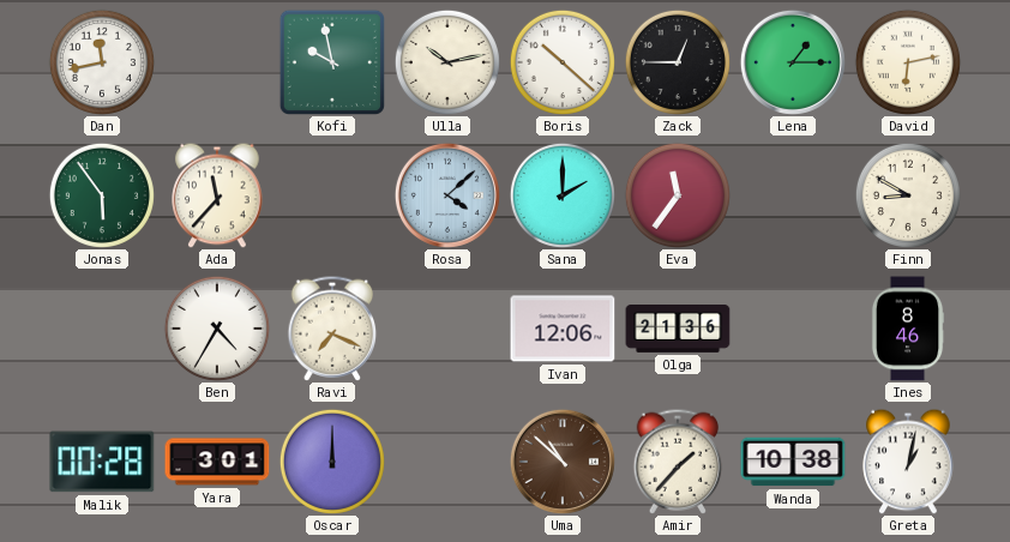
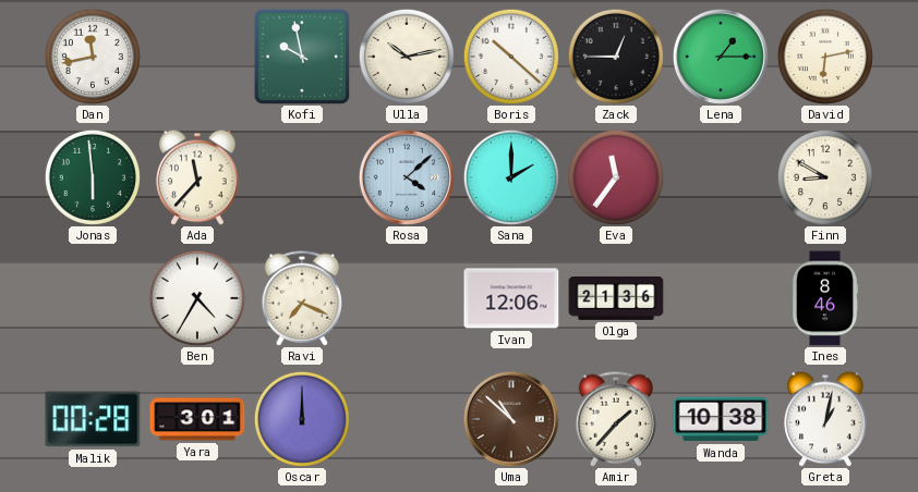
Jonas: 5:54 -> 5:59
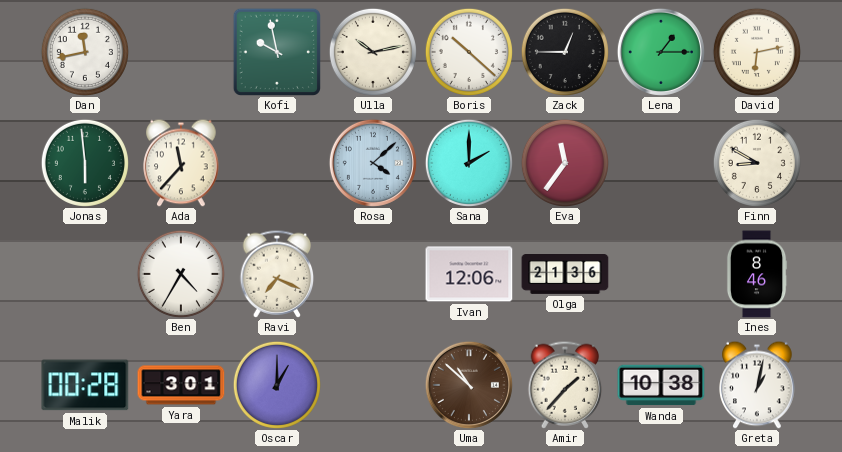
Oscar: 12:00 -> 1:00
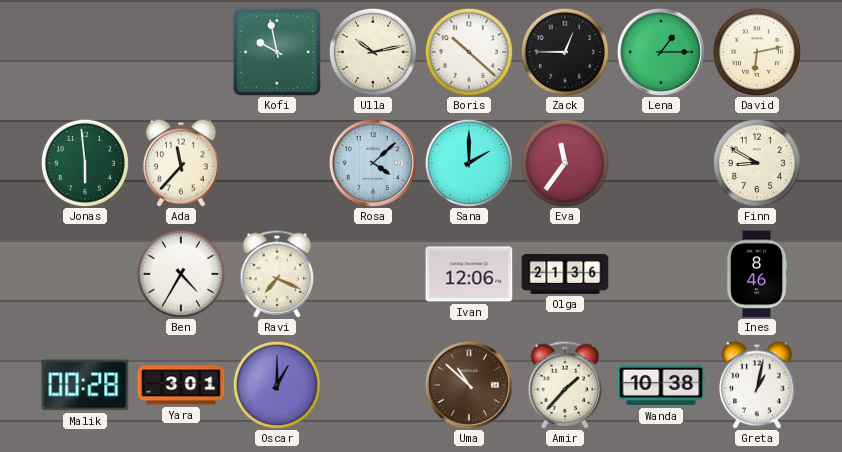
Dan: 11:43 -> none
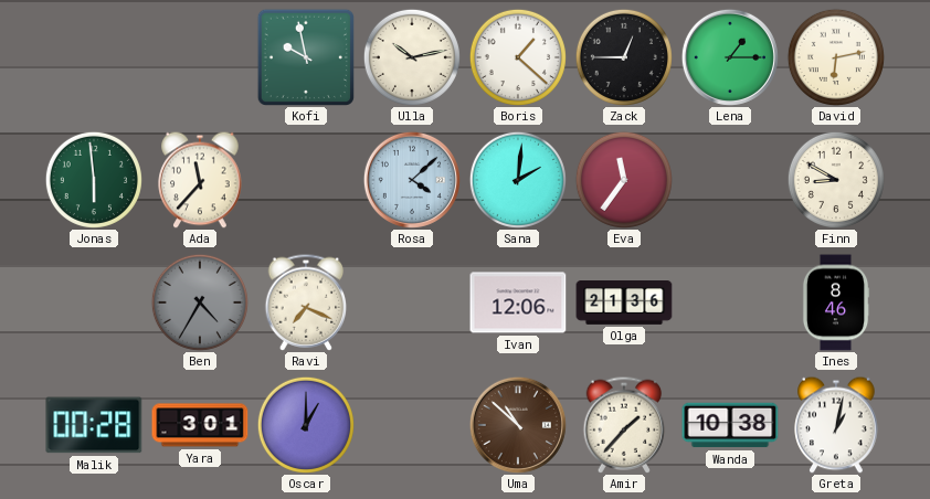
Boris: 10:22 -> 1:22
Sana: 2:00 -> 2:01
Ben dial: white -> grey
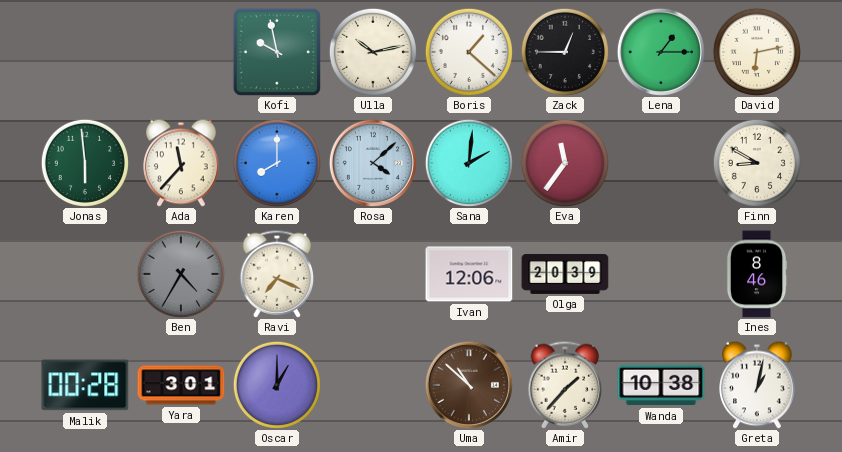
Karen: none -> 8:00
Olga: 21:36 -> 20:39
